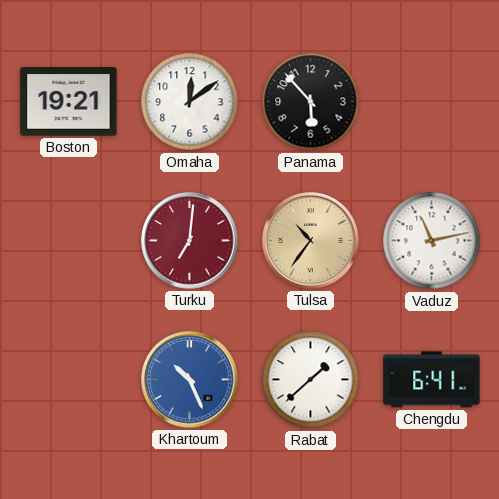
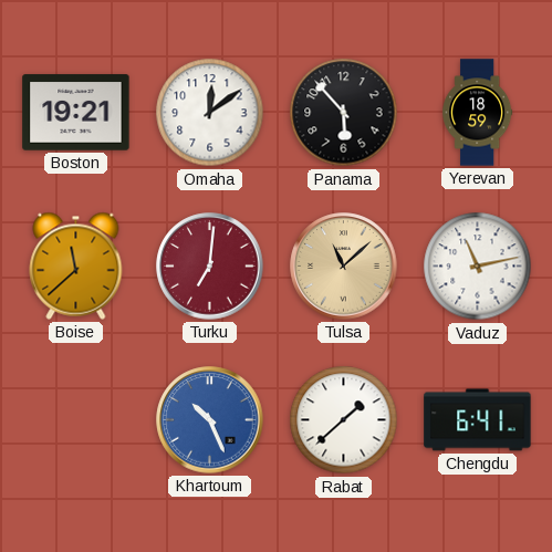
Yerevan: none -> 18:59
Boise: none -> 11:38
Tulsa: 10:36 -> 11:08
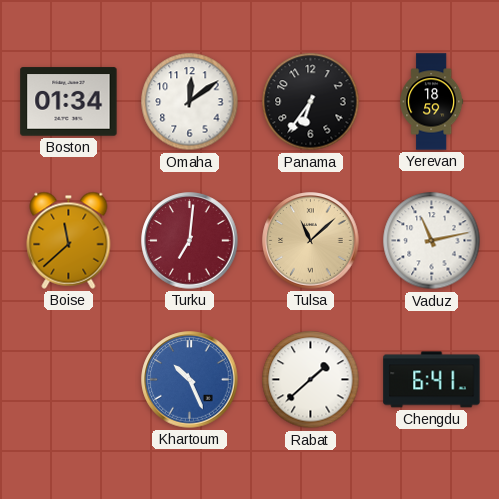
Boston: 19:21 -> 01:34
Panama: 5:53 -> 6:36
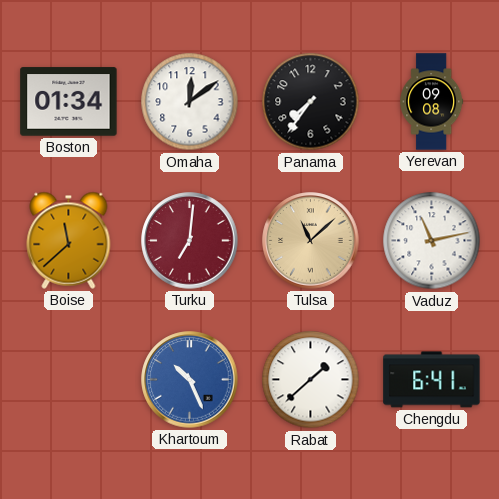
Panama: 6:36 -> 7:36
Yerevan: 18:59 -> 09:08
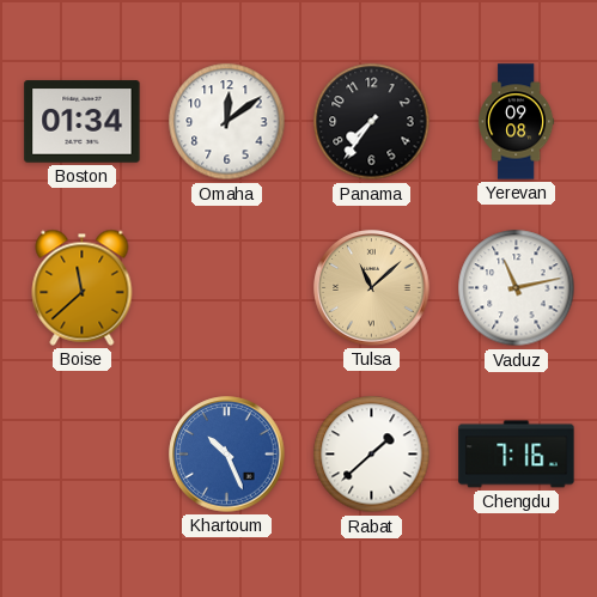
Turku: 7:01 -> none
Chengdu: 6:41 -> 7:16
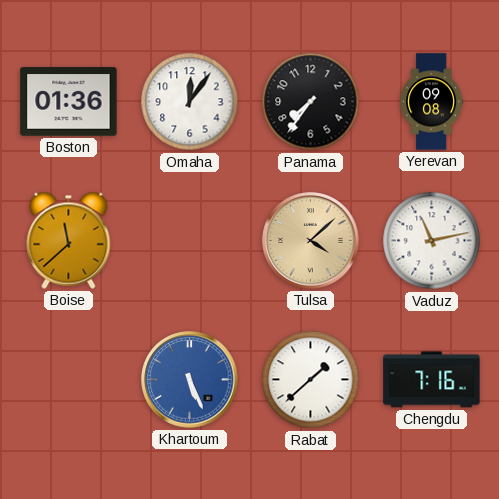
Boston: 01:34 -> 01:36
Omaha: 12:09 -> 12:06
Tulsa: 11:08 -> 4:08
Khartoum: 10:26 -> 5:26
